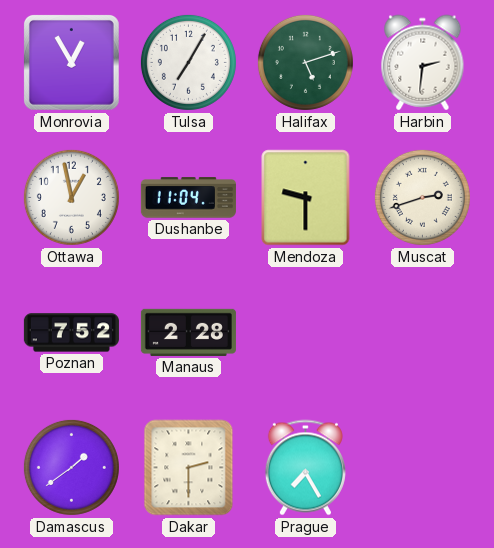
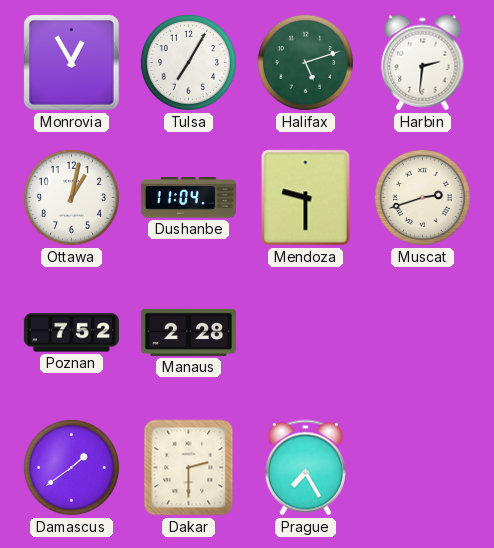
Ottawa: 12:58 -> 1:02
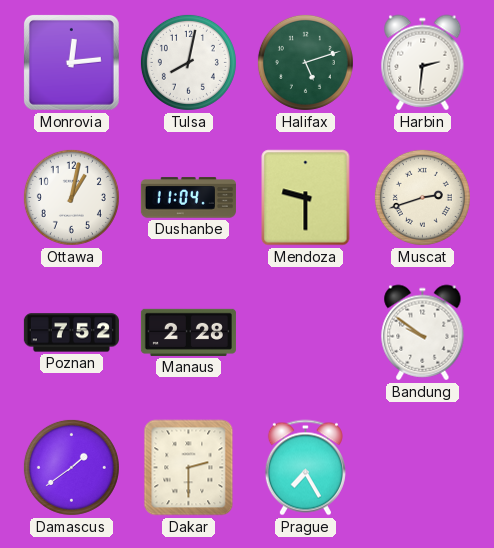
Monrovia: 12:55 -> 12:14
Tulsa: 7:05 -> 8:02
Bandung: none -> 9:51
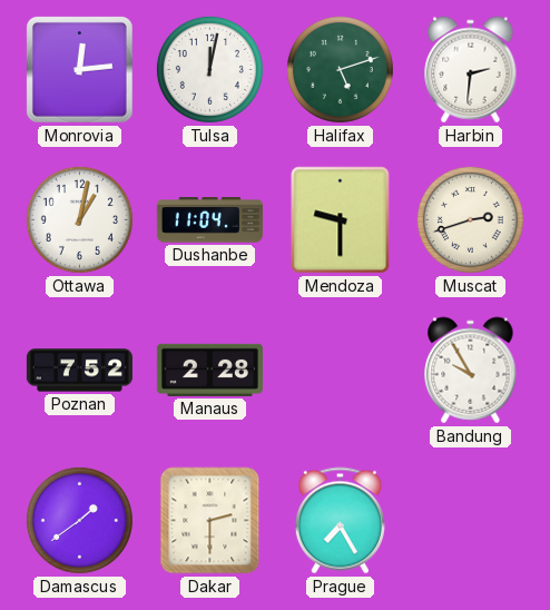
Tulsa: 8:02 -> 12:02
Bandung: 9:51 -> 9:55
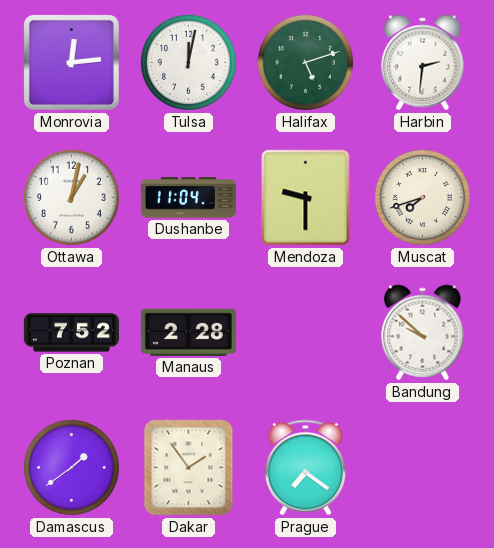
Muscat: 2:42 -> 7:42
Bandung: 9:55 -> 9:52
Dakar: 2:30 -> 1:54
Prague: 7:25 -> 7:21
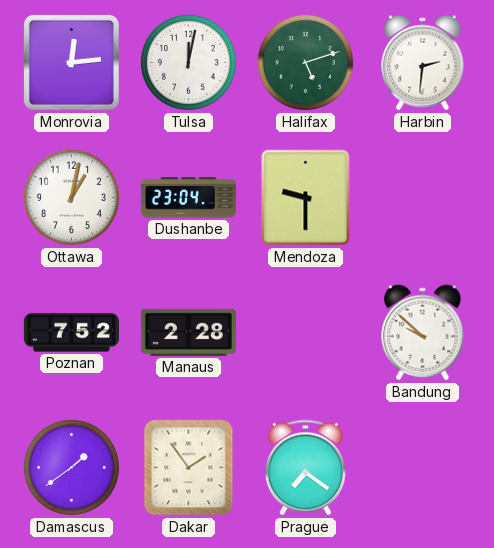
Dushanbe: 11:04 -> 23:04
Muscat: 7:42 -> none
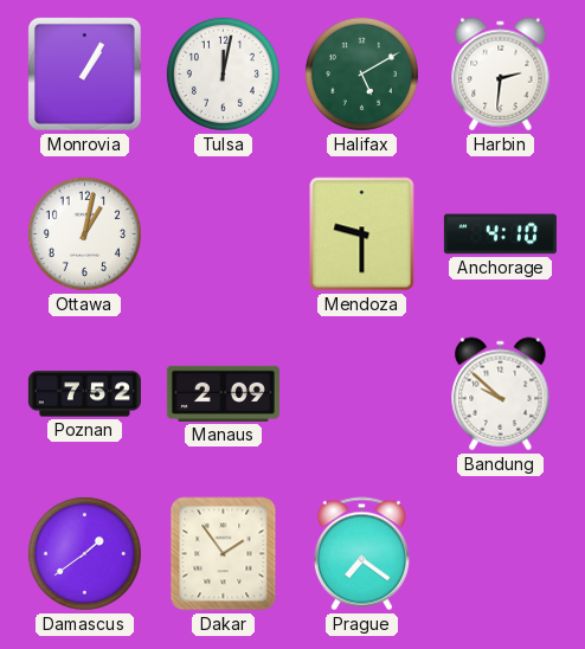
Monrovia: 12:14 -> 1:05
Halifax: 5:12 -> 5:10
Dushanbe: 23:04 -> none
Anchorage: none -> 4:10
Manaus: 2:28 -> 2:09
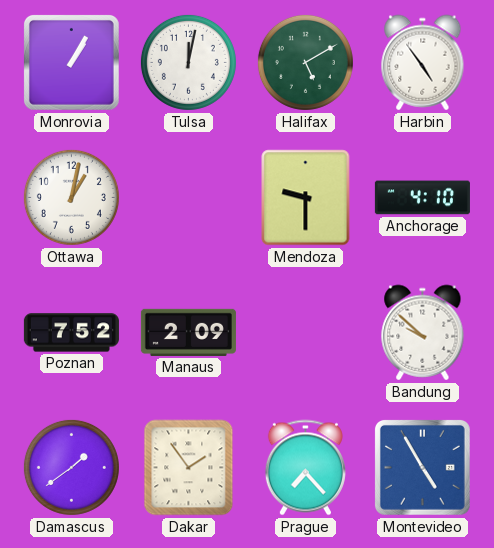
Harbin: 2:31 -> 4:54
Prague: 7:21 -> 7:23
Montevideo: none -> 4:55
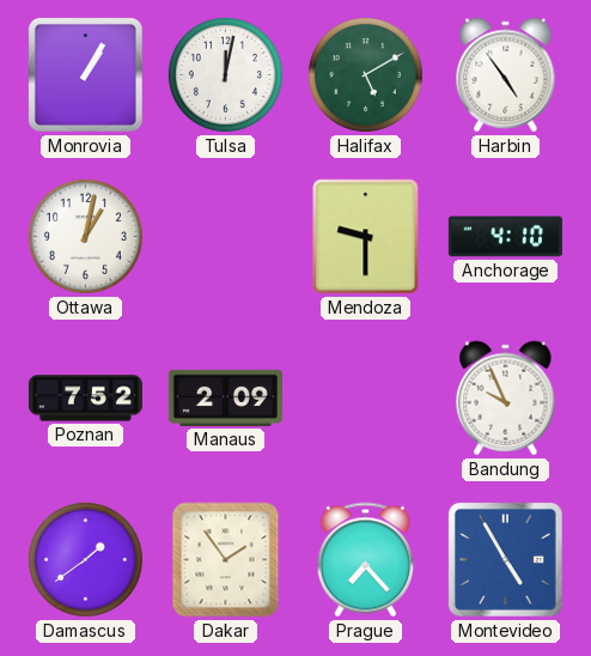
Bandung: 9:52 -> 9:56
